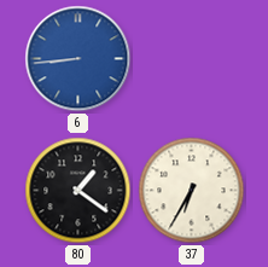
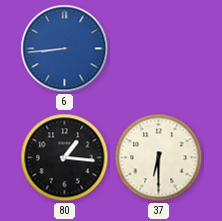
80: 1:21 -> 1:16
37: 6:35 -> 6:30
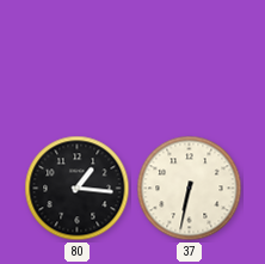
6: 8:44 -> none
37: 6:30 -> 6:32
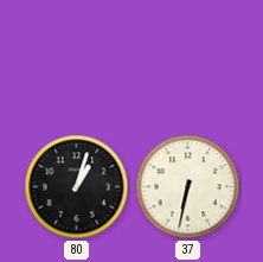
80: 1:16 -> 1:03
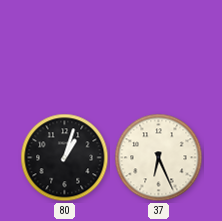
37: 6:32 -> 6:26
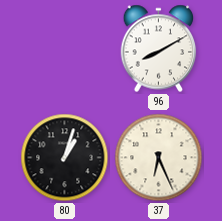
96: none -> 8:10
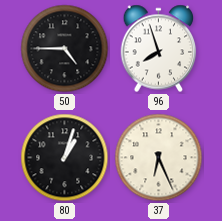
50: none -> 4:45
96: 8:10 -> 7:57
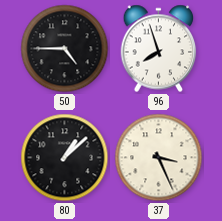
80: 1:03 -> 1:08
37: 6:26 -> 3:26
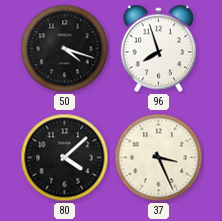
50: 4:45 -> 4:18
80: 1:08 -> 4:08
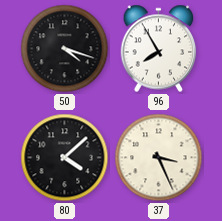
96: 7:57 -> 7:55
